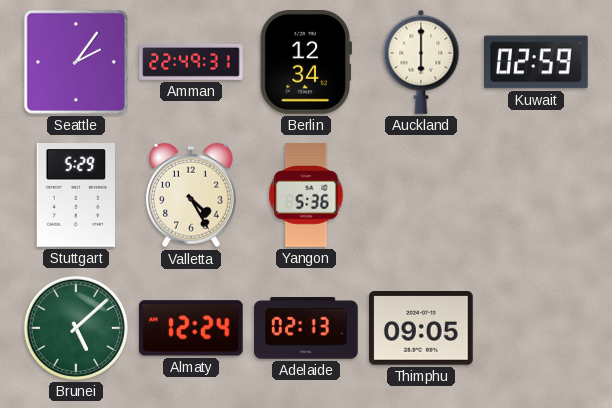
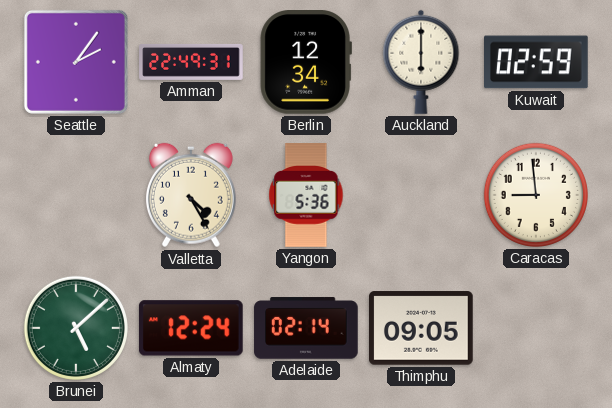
Stuttgart: 5:29 -> none
Caracas: none -> 8:59
Adelaide: 02:13 -> 02:14
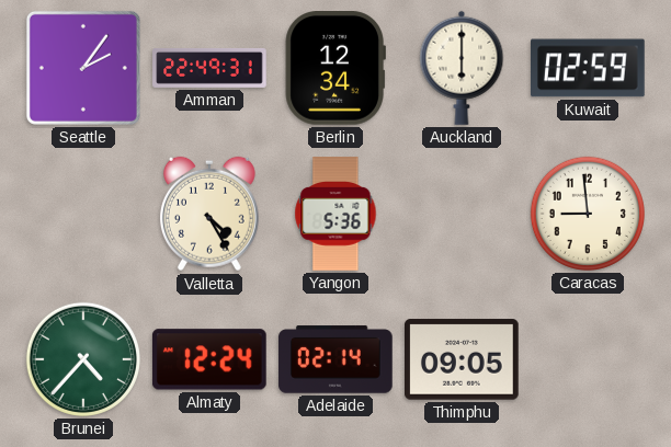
Brunei: 5:08 -> 4:37
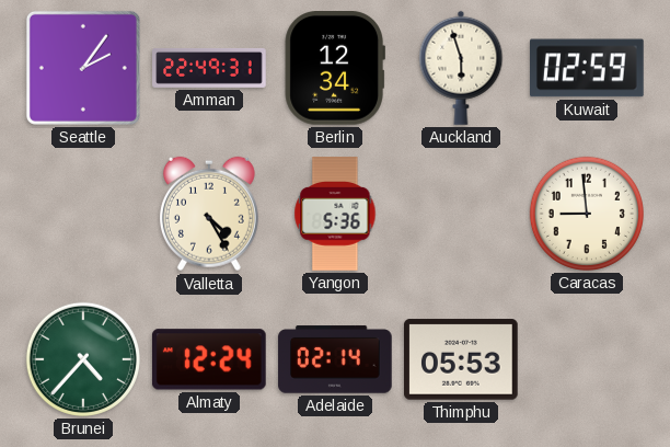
Auckland: 6:00 -> 5:57
Thimphu: 09:05 -> 05:53
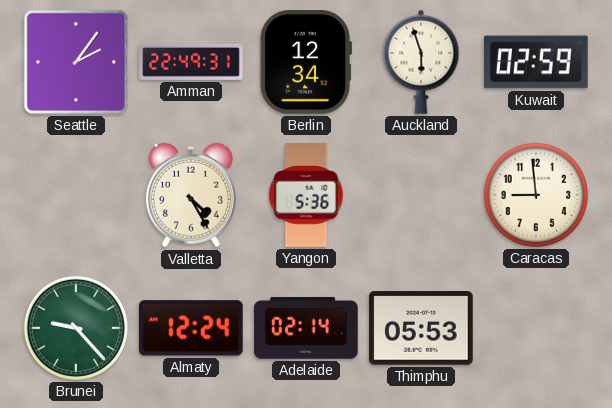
Brunei: 4:37 -> 9:23
